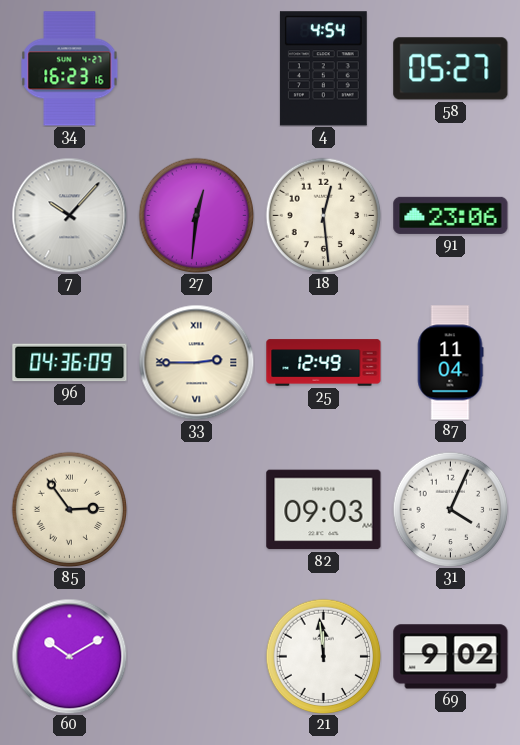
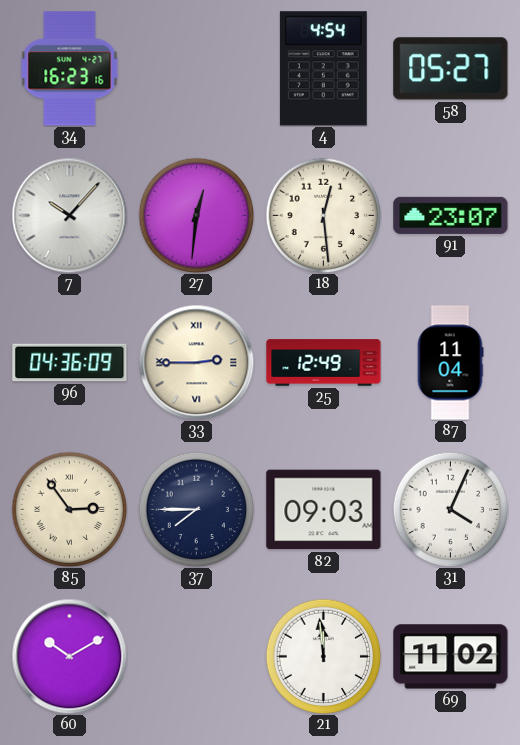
91: 23:06 -> 23:07
37: none -> 7:45
69: 9:02 -> 11:02
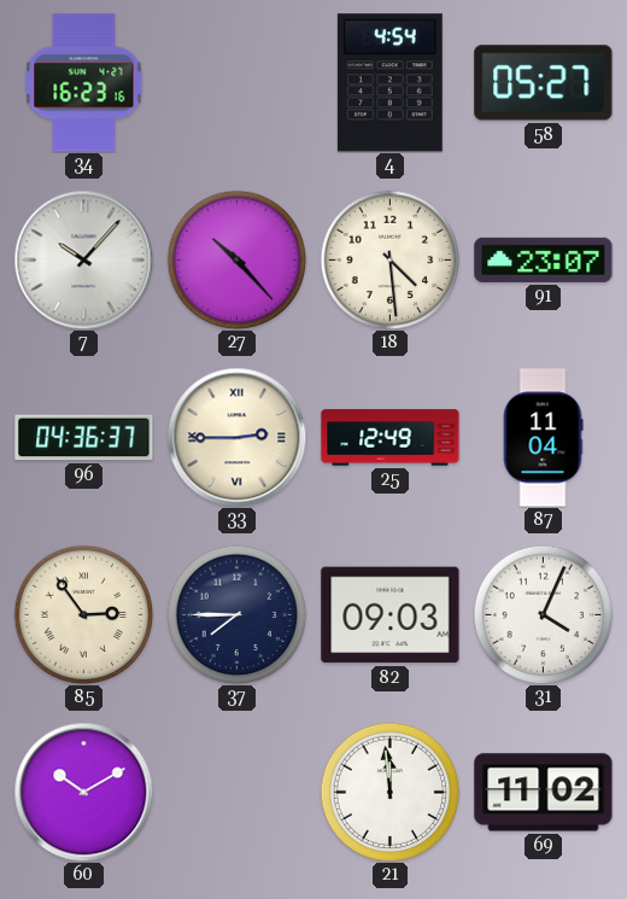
27: 12:31 -> 10:23
18: 12:29 -> 4:29
96: 04:36:09 -> 04:36:37
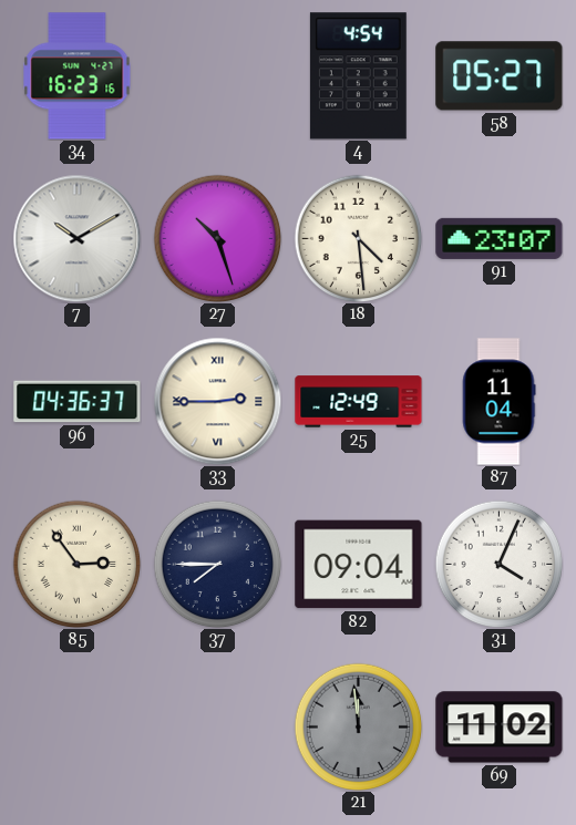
7: 10:07 -> 10:10
27: 10:23 -> 10:27
82: 09:03 -> 09:04
60: 10:10 -> none
21 dial: white -> grey
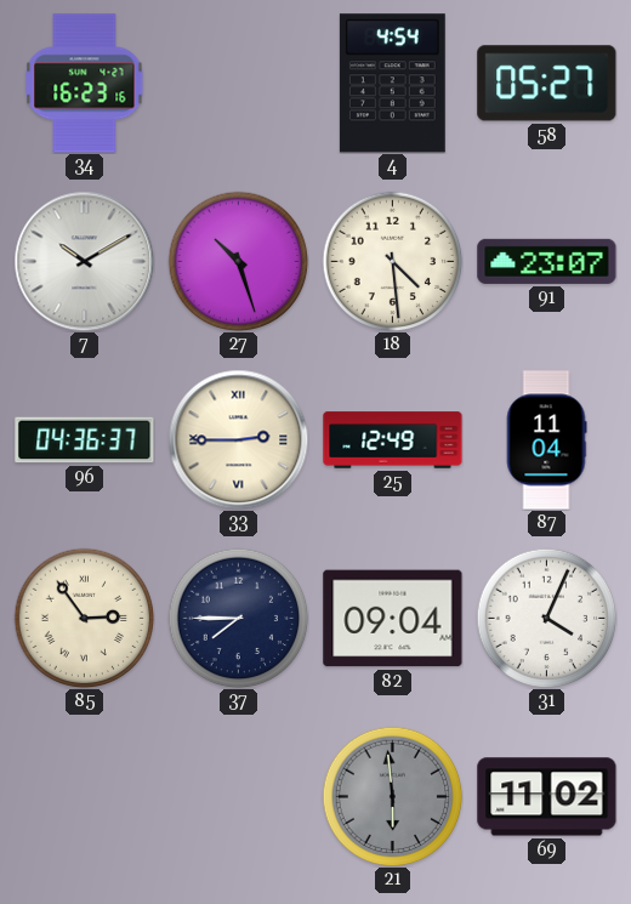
21: 11:59 -> 5:59
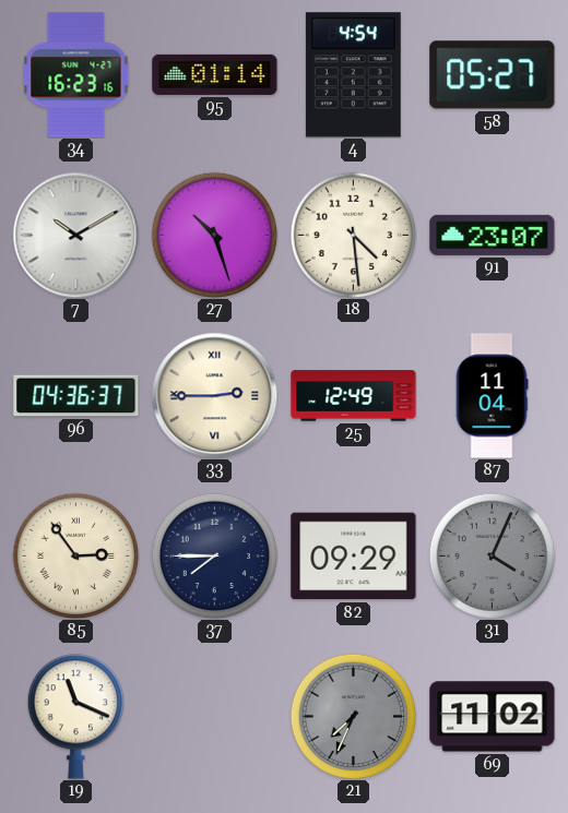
95: none -> 01:14
82: 09:04 -> 09:29
31 dial: white -> grey
19: none -> 11:19
21: 5:59 -> 7:34
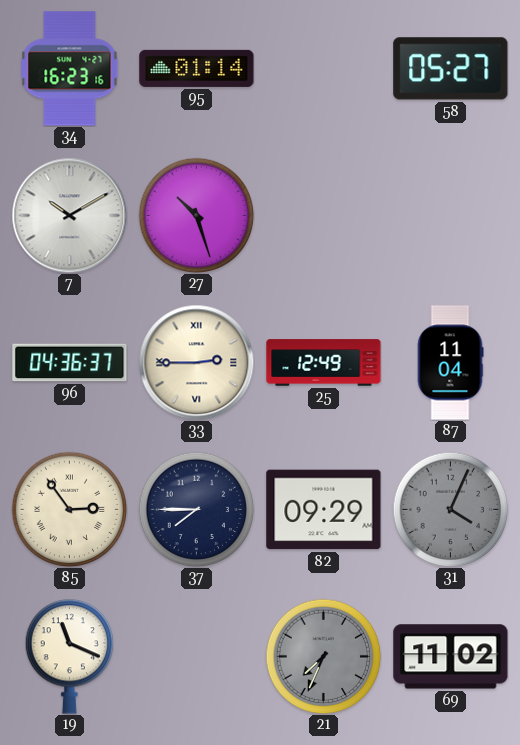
4: 4:54 -> none
18: 4:29 -> none
91: 23:07 -> none
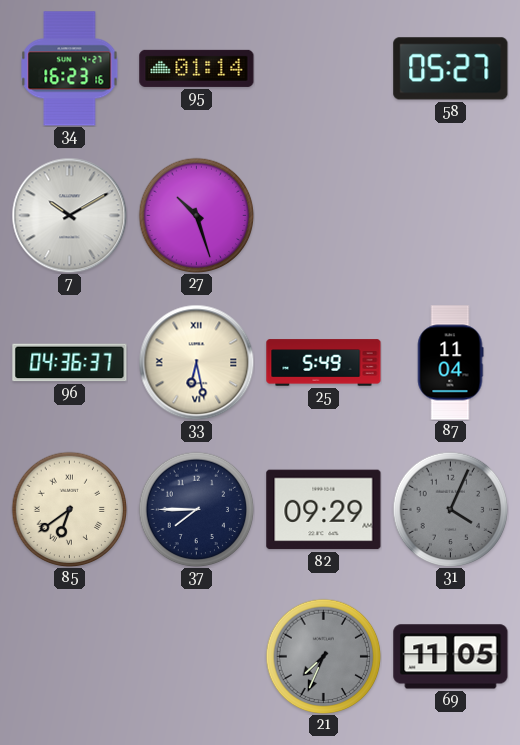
33: 2:45 -> 6:28
25: 12:49 -> 5:49
85: 2:54 -> 6:39
19: 11:19 -> none
69: 11:02 -> 11:05
